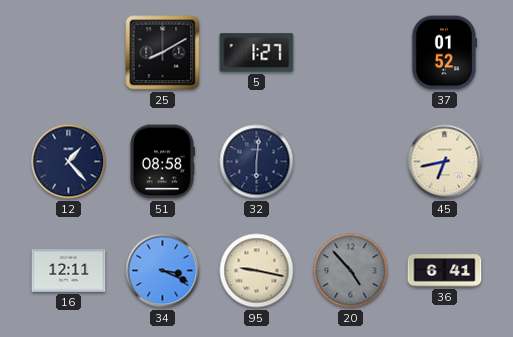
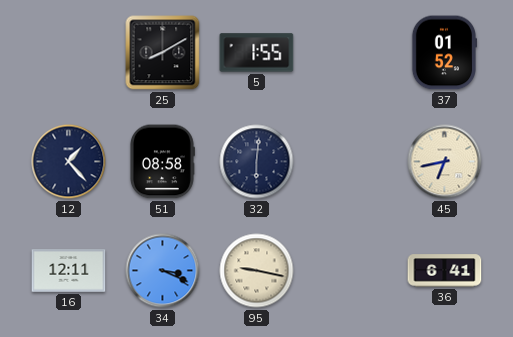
5: 1:27 -> 1:55
20: 4:53 -> none
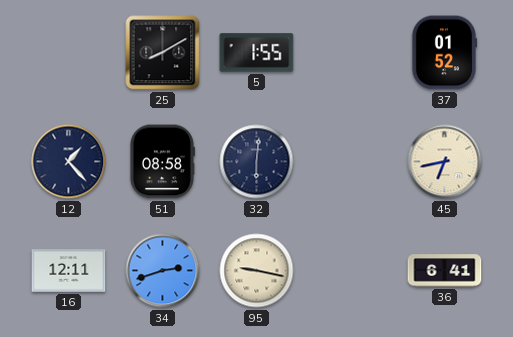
34: 3:19 -> 2:42
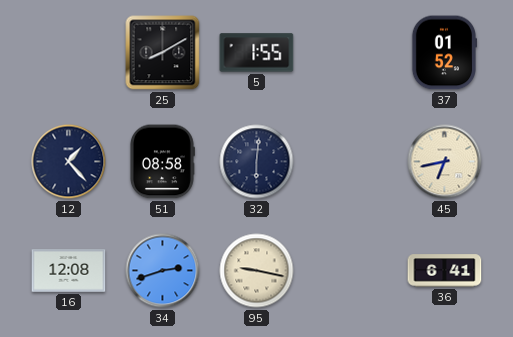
16: 12:11 -> 12:08
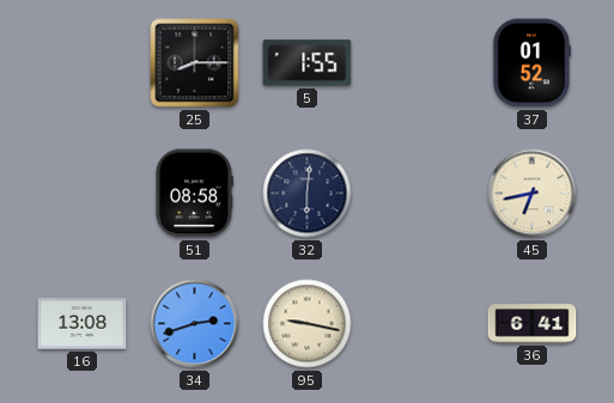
25: 8:10 -> 8:15
12: 1:23 -> none
16: 12:08 -> 13:08
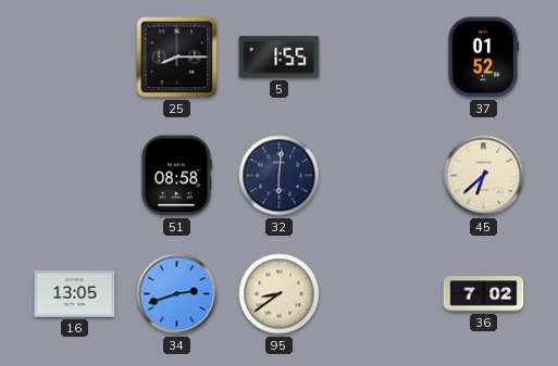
45: 6:43 -> 6:38
16: 13:08 -> 13:05
95: 9:17 -> 8:39
36: 6:41 -> 7:02
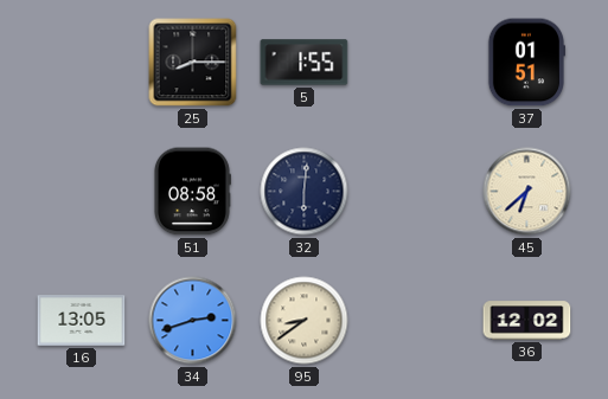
37: 01:52 -> 01:51
36: 7:02 -> 12:02
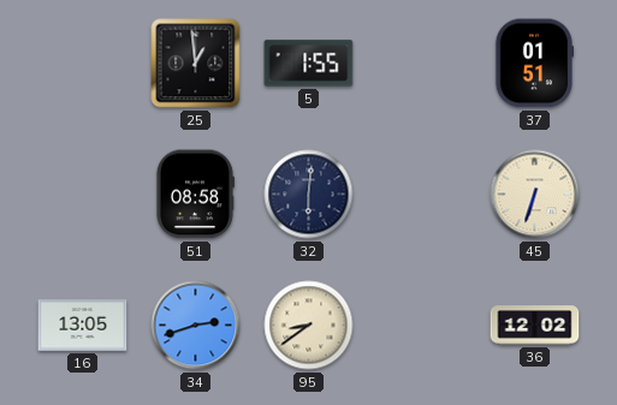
25: 8:15 -> 12:59
45: 6:38 -> 6:33
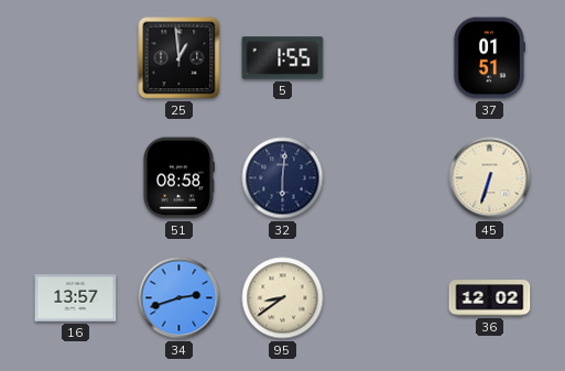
16: 13:05 -> 13:57
